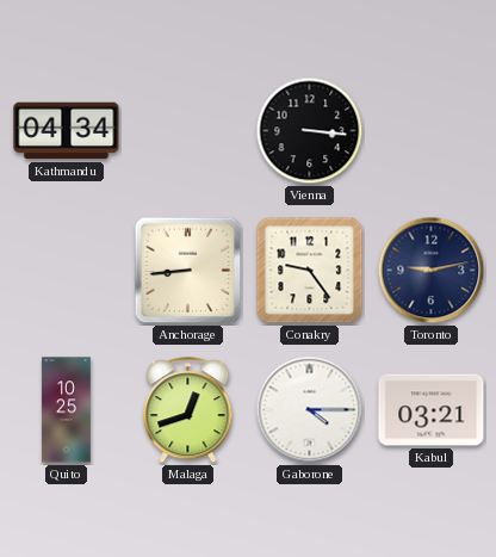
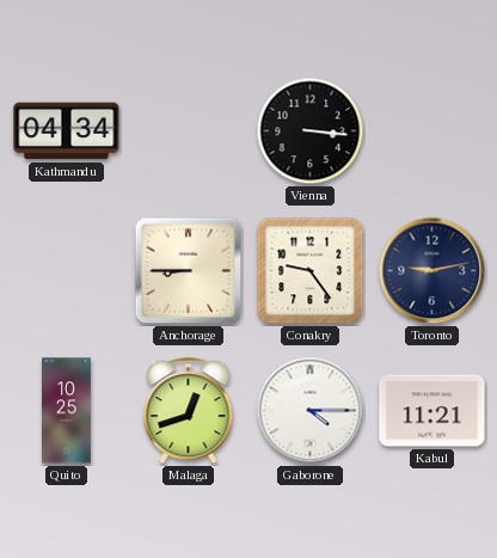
Anchorage: 8:44 -> 8:45
Kabul: 03:21 -> 11:21
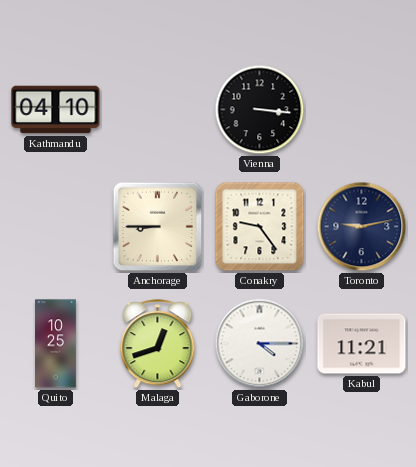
Kathmandu: 04:34 -> 04:10
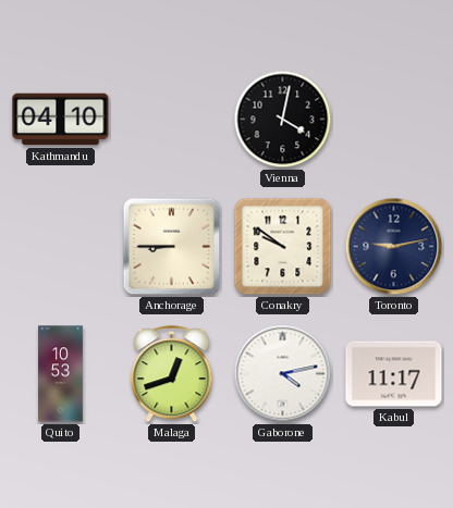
Vienna: 3:16 -> 4:02
Conakry: 9:24 -> 9:51
Quito: 10:25 -> 10:53
Gaborone: 4:15 -> 4:13
Kabul: 11:21 -> 11:17
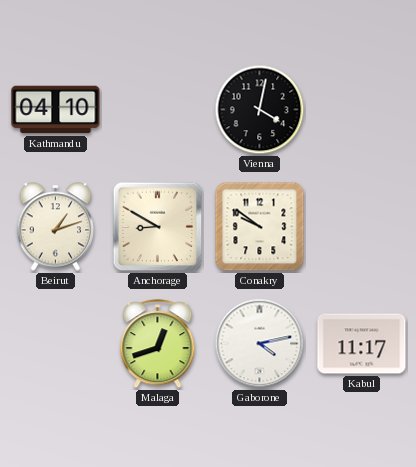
Beirut: none -> 1:12
Anchorage: 8:45 -> 8:50
Toronto: 9:13 -> none
Quito: 10:53 -> none
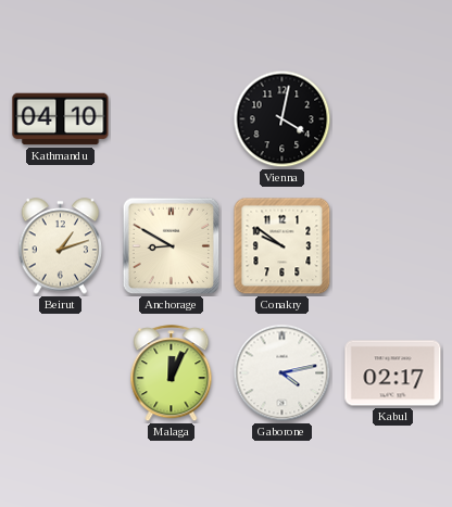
Malaga: 12:42 -> 12:04
Kabul: 11:17 -> 02:17
